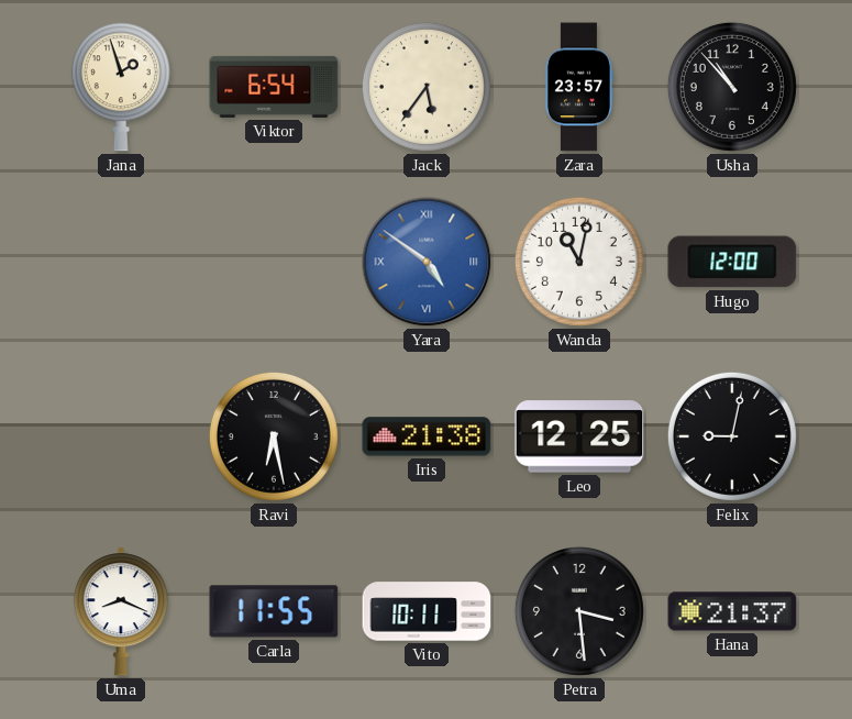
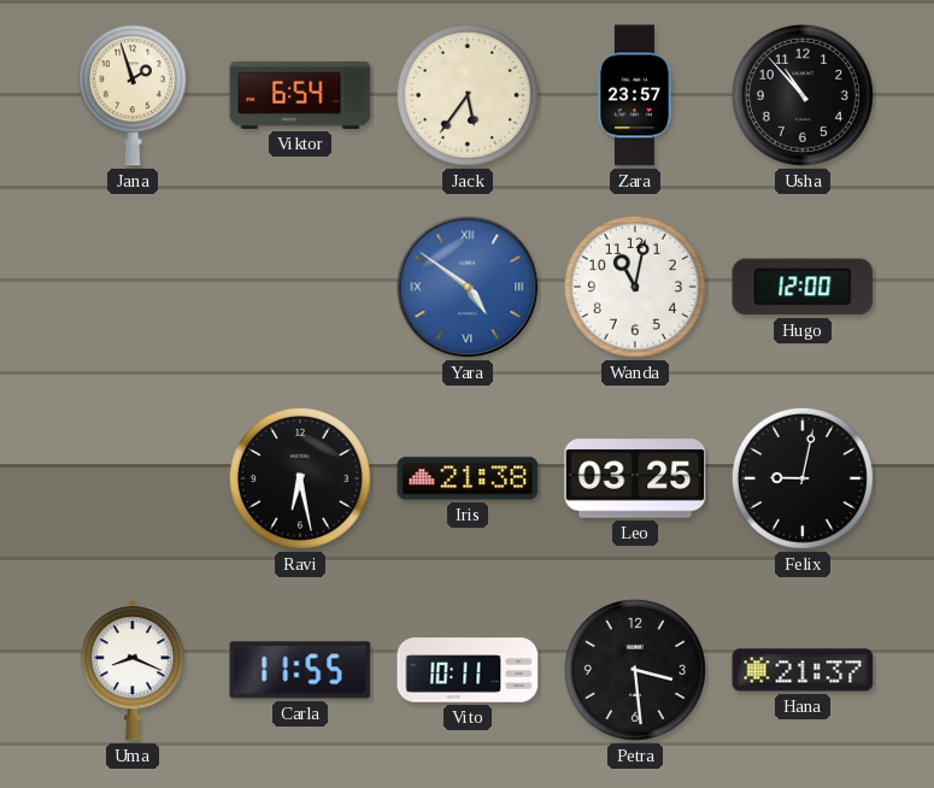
Leo: 12:25 -> 03:25
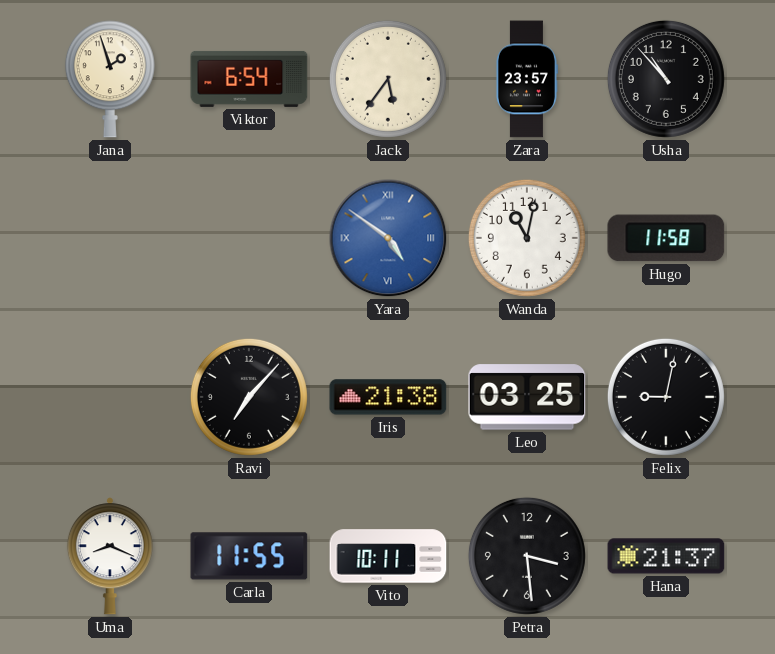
Hugo: 12:00 -> 11:58
Ravi: 6:28 -> 7:07
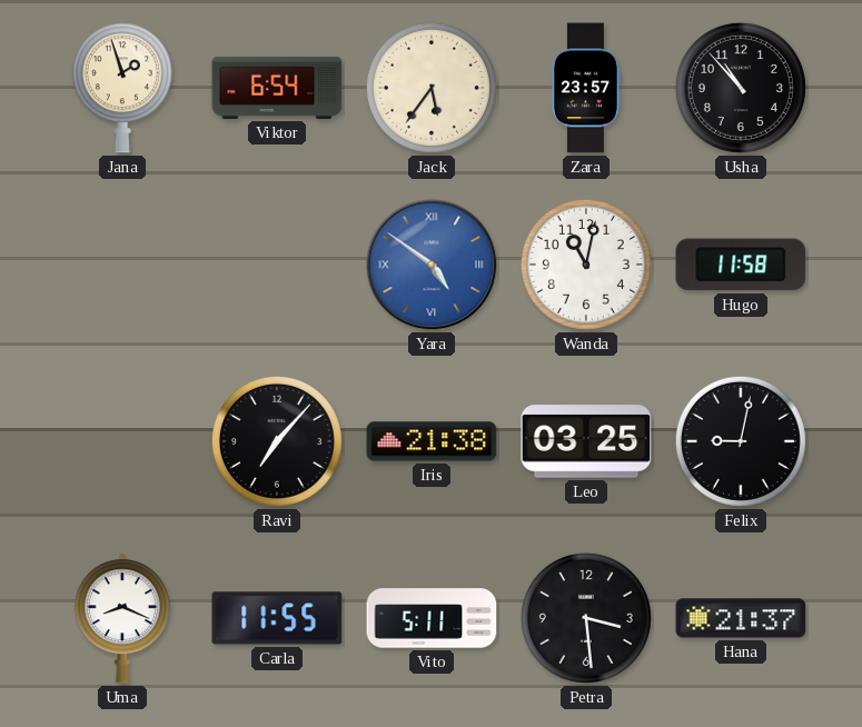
Vito: 10:11 -> 5:11
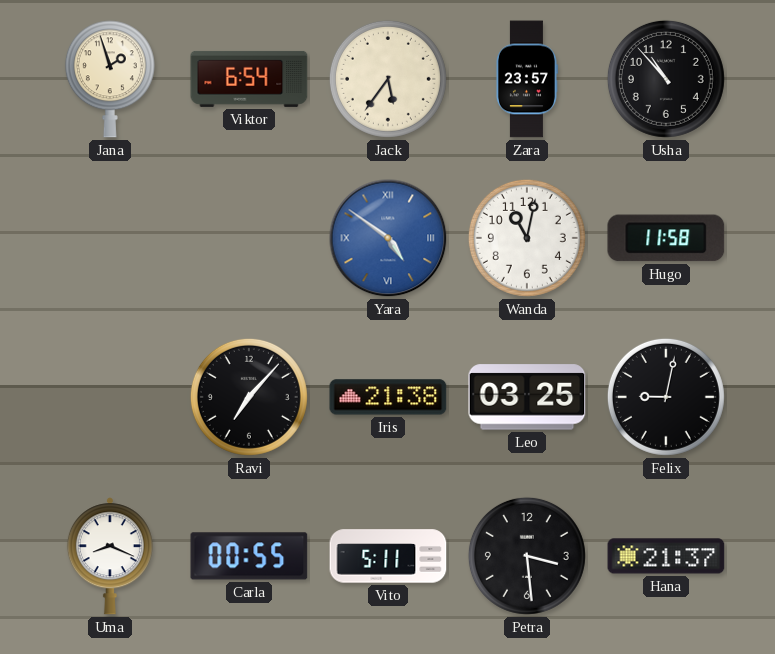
Carla: 11:55 -> 00:55
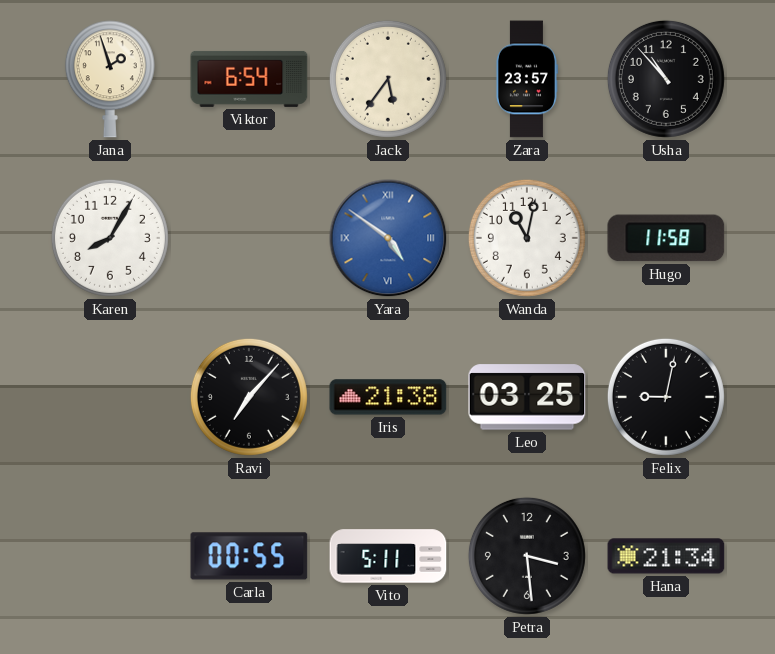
Karen: none -> 8:05
Uma: 8:19 -> none
Hana: 21:37 -> 21:34
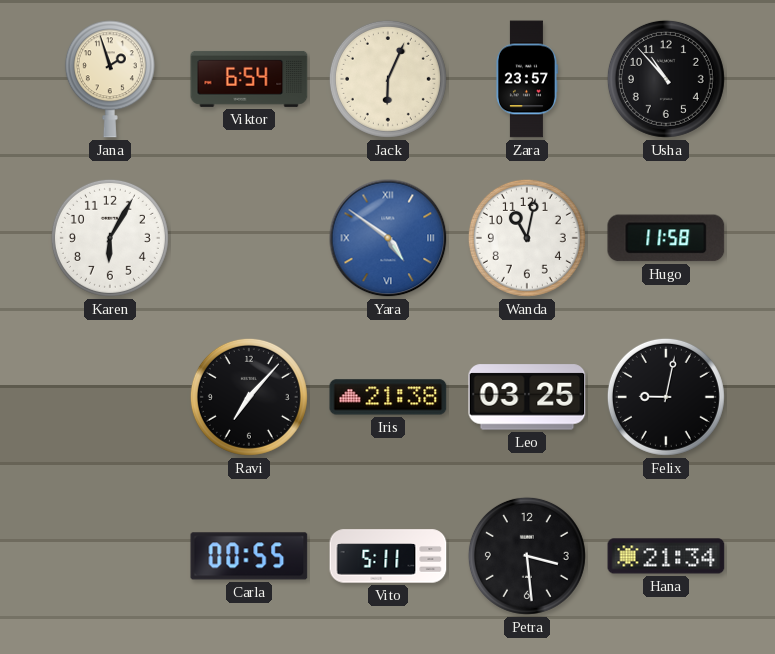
Jack: 5:36 -> 6:04
Karen: 8:05 -> 6:05
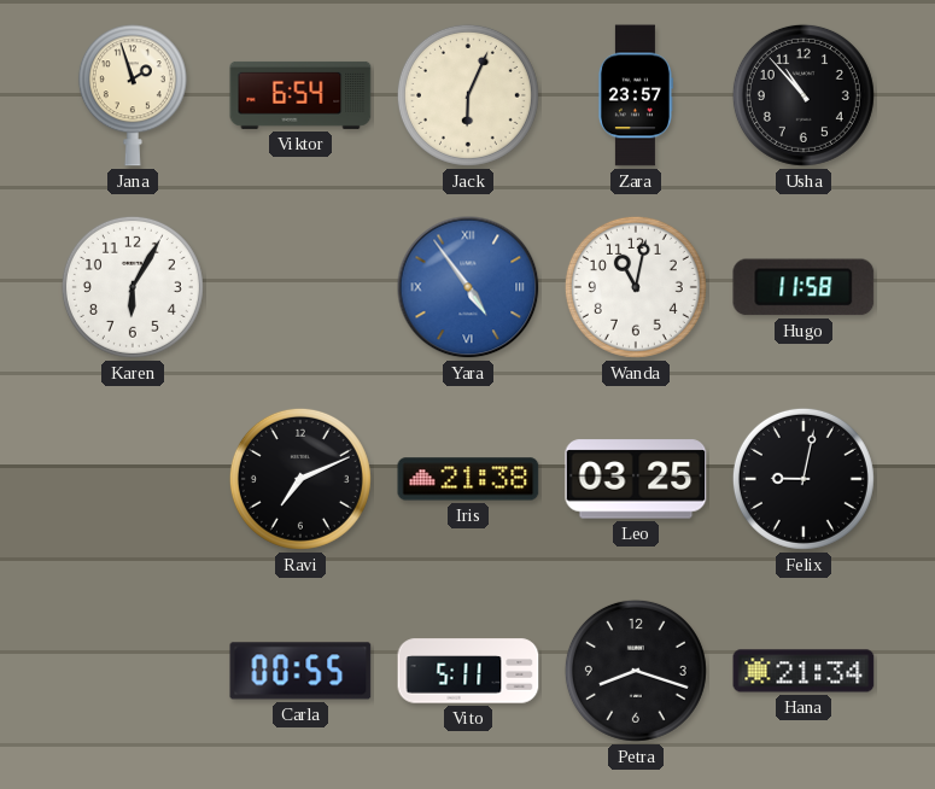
Yara: 4:51 -> 4:54
Ravi: 7:07 -> 7:11
Petra: 3:29 -> 8:18
